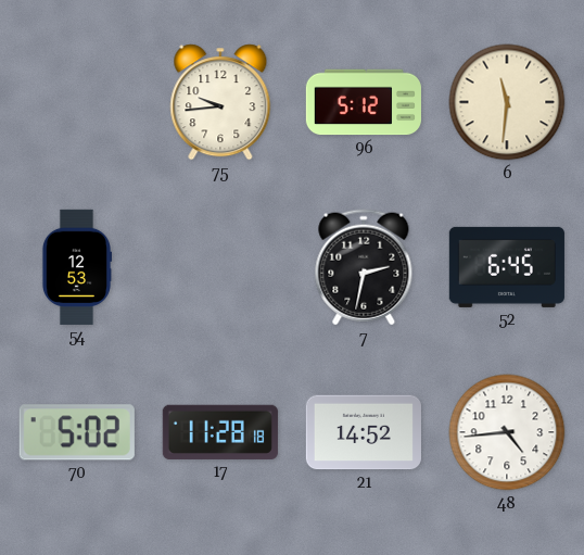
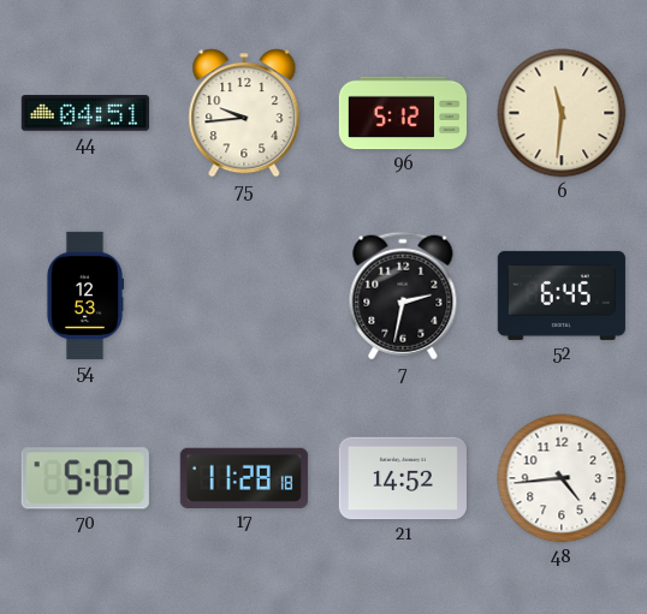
44: none -> 04:51
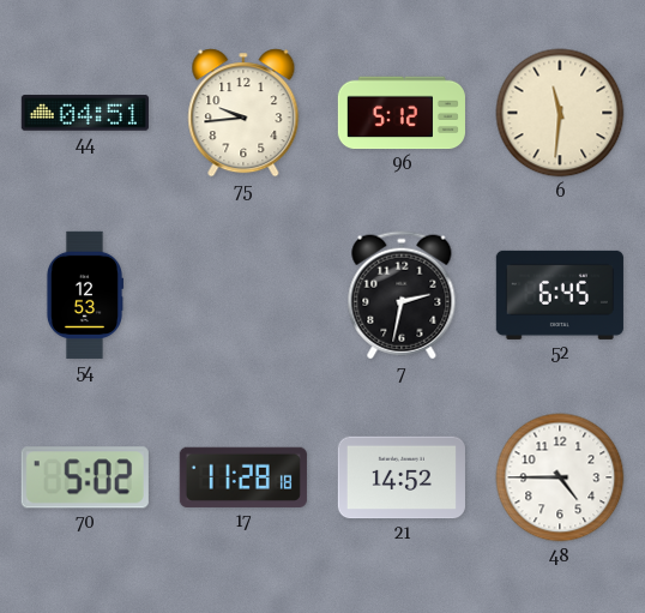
48: 4:44 -> 4:45
